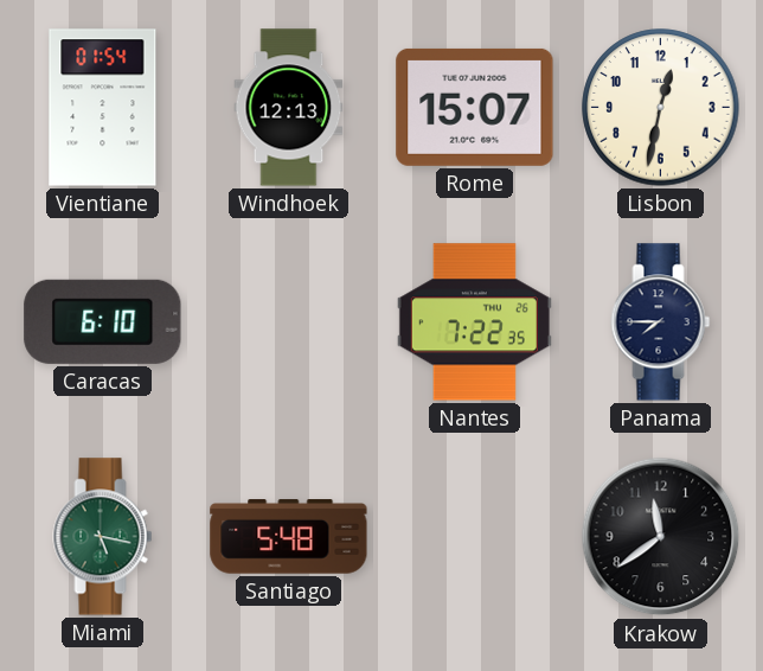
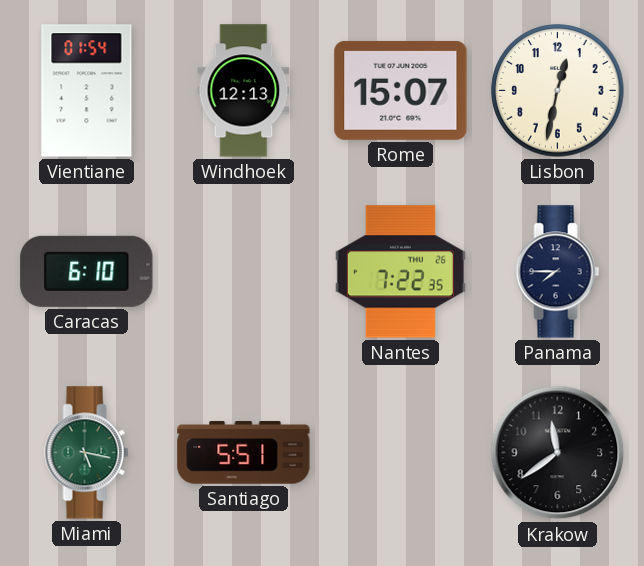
Santiago: 5:48 -> 5:51
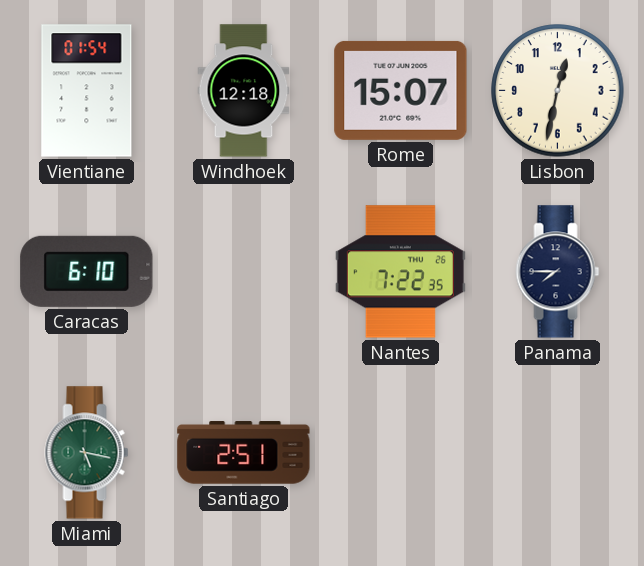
Windhoek: 12:13 -> 12:18
Santiago: 5:51 -> 2:51
Krakow: 11:39 -> none
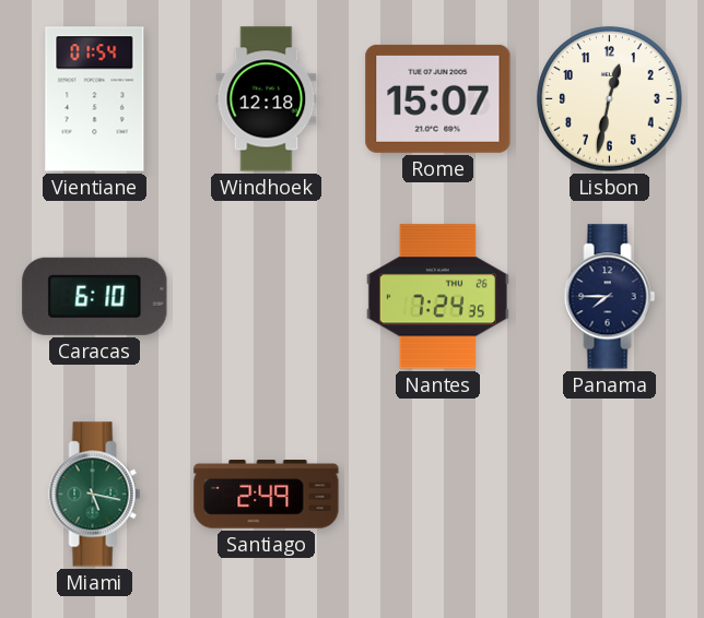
Nantes: 7:22 -> 7:24
Santiago: 2:51 -> 2:49
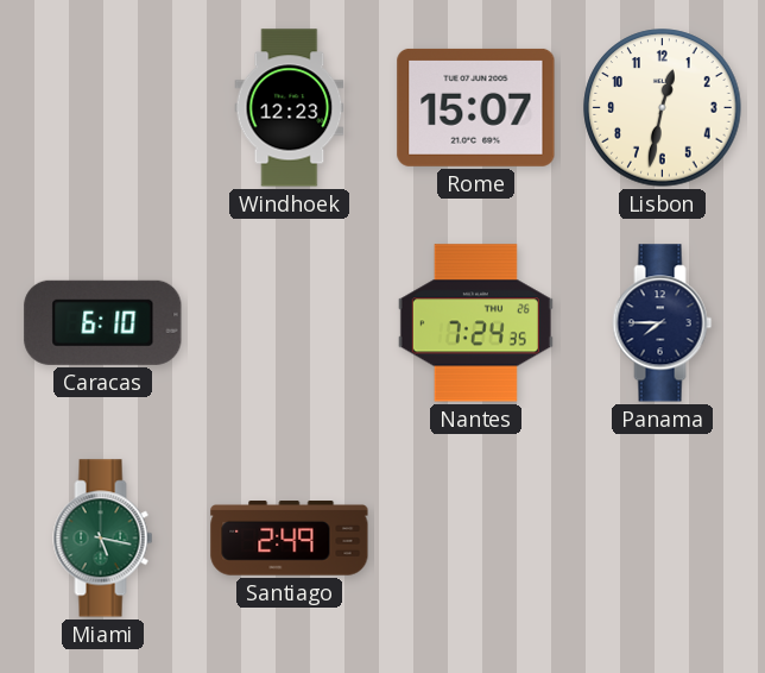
Vientiane: 01:54 -> none
Windhoek: 12:18 -> 12:23
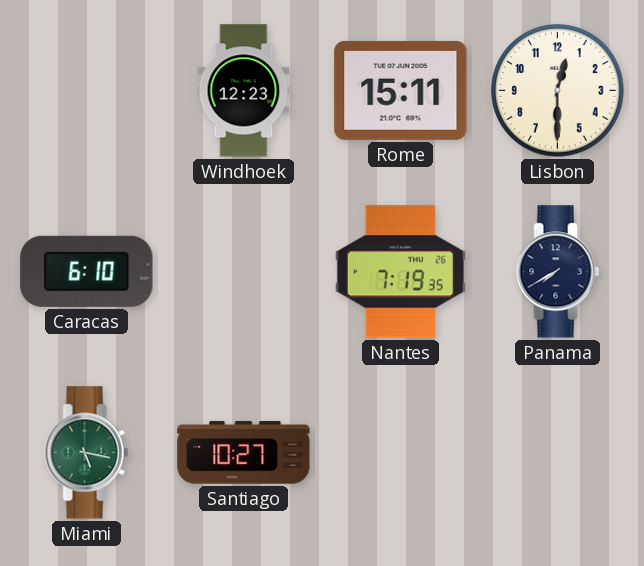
Rome: 15:07 -> 15:11
Lisbon: 12:32 -> 12:30
Nantes: 7:24 -> 7:19
Panama: 7:45 -> 7:40
Santiago: 2:49 -> 10:27
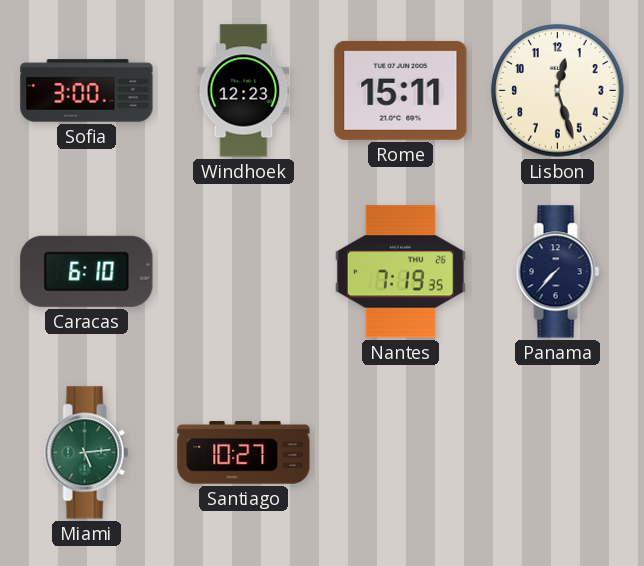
Sofia: none -> 3:00
Lisbon: 12:30 -> 12:27
Panama: 7:40 -> 7:37
Miami: 5:17 -> 5:14
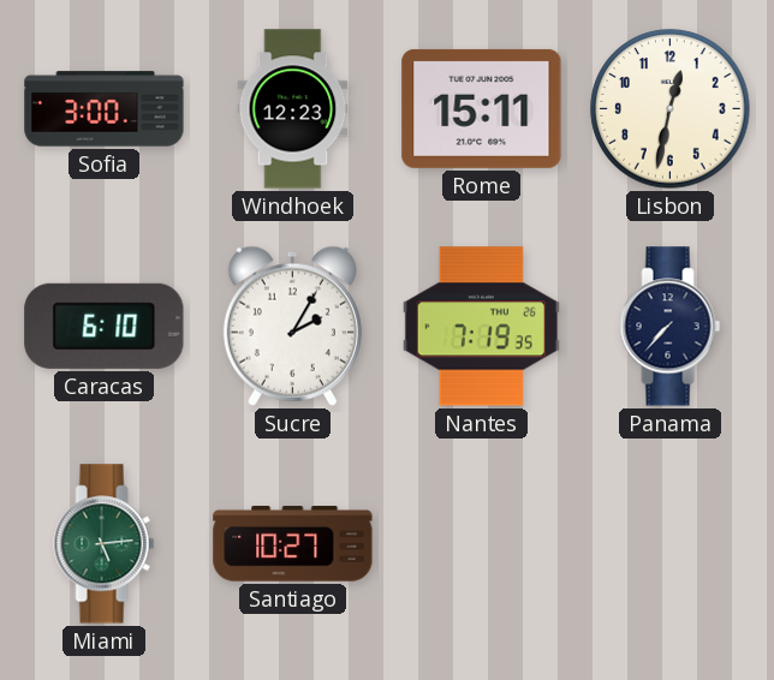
Lisbon: 12:27 -> 12:32
Sucre: none -> 2:05
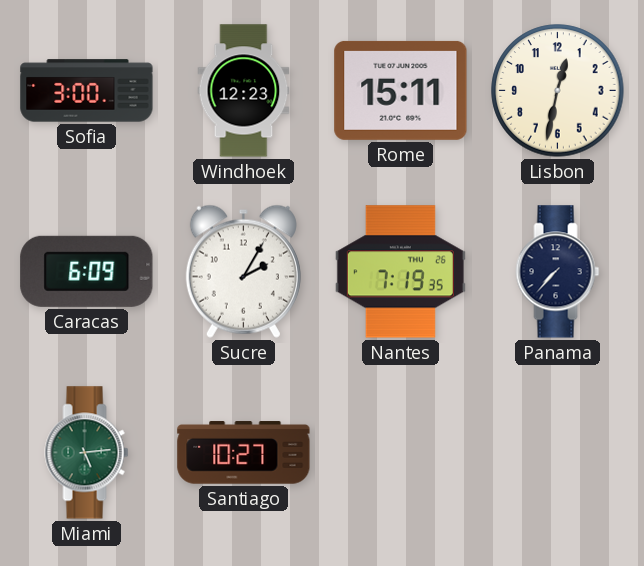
Caracas: 6:10 -> 6:09
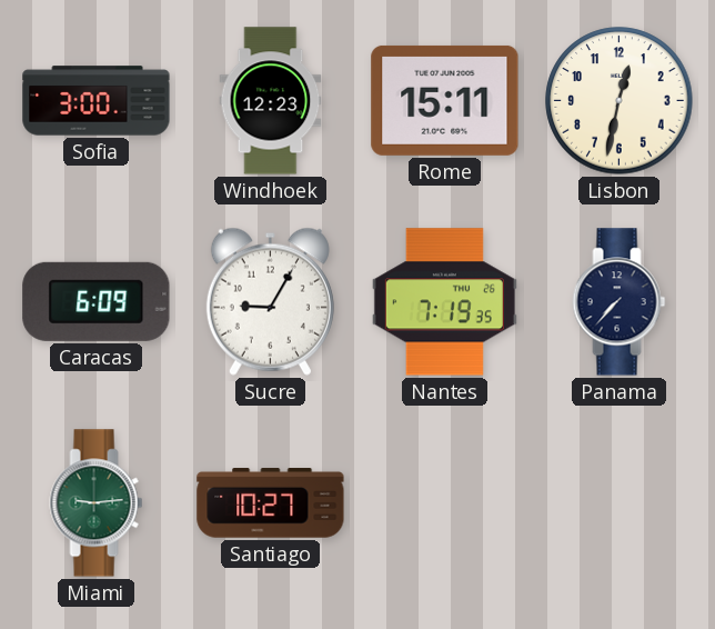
Sucre: 2:05 -> 9:05
Miami: 5:14 -> 9:14
